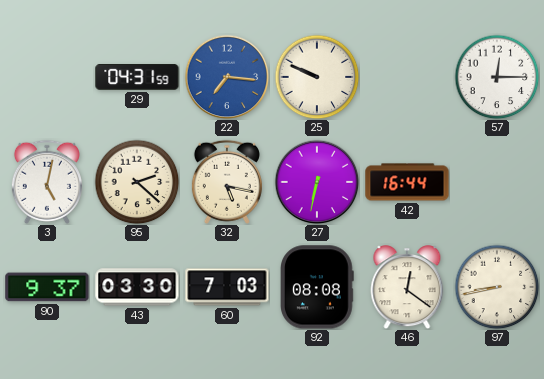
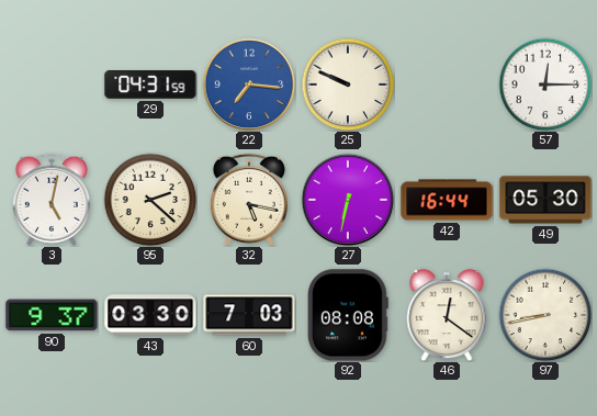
49: none -> 05:30
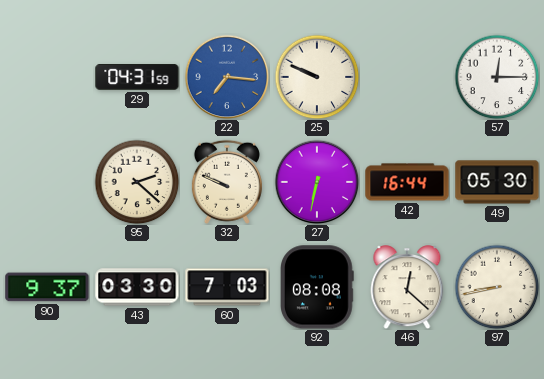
3: 5:02 -> none
32: 5:17 -> 9:49
46: 12:21 -> 12:22
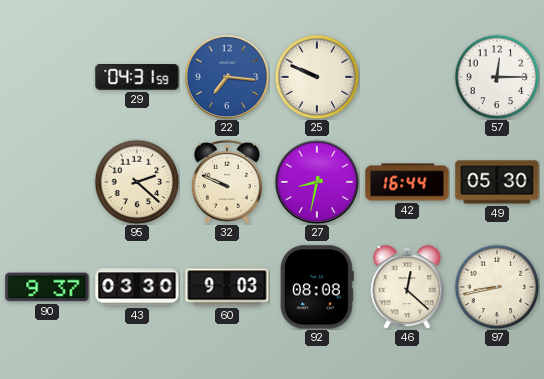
27: 6:32 -> 8:32
60: 7:03 -> 9:03
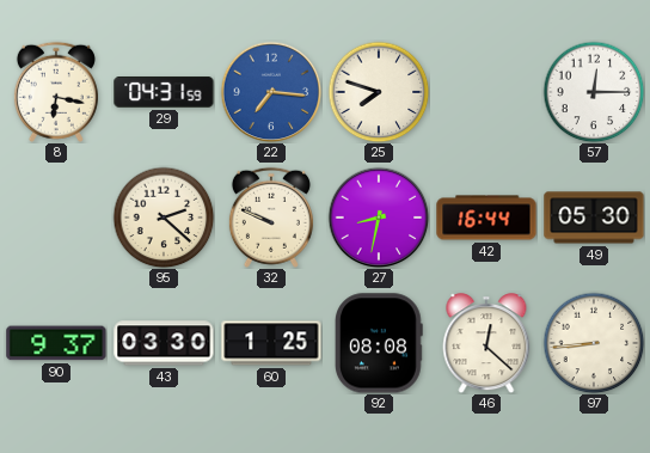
8: none -> 6:17
25: 9:49 -> 7:48
60: 9:03 -> 1:25
97: 8:43 -> 8:44
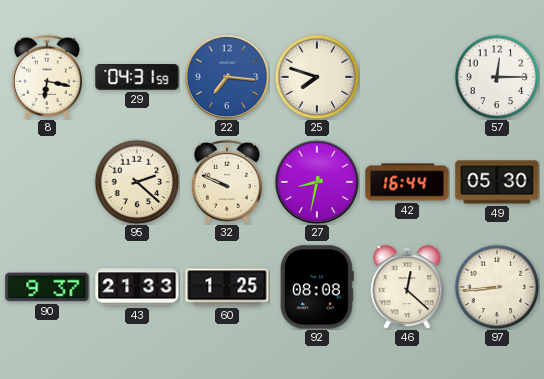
43: 03:30 -> 21:33
